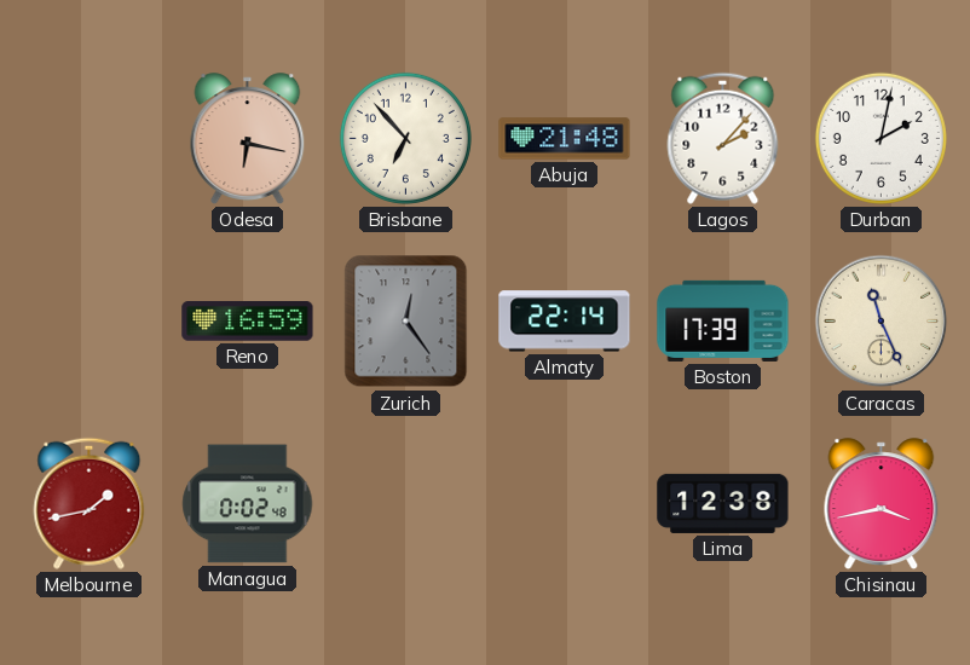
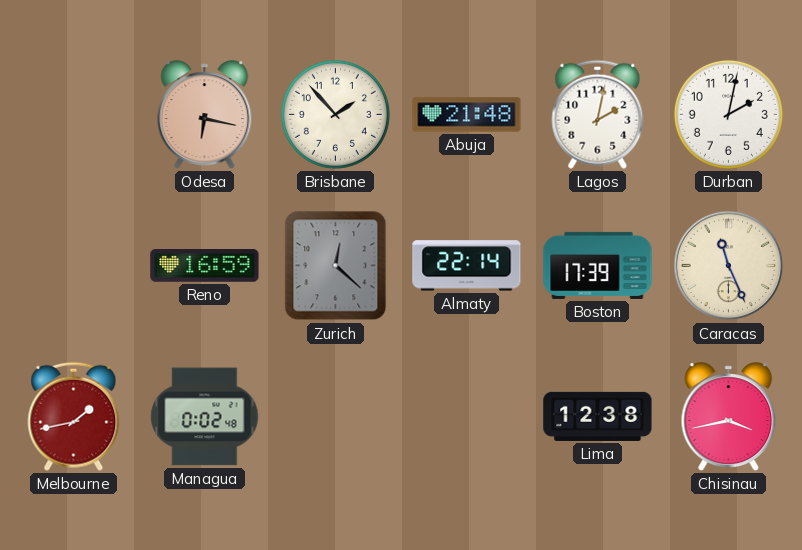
Brisbane: 6:53 -> 1:53
Lagos: 2:07 -> 2:02
Zurich: 12:24 -> 12:22
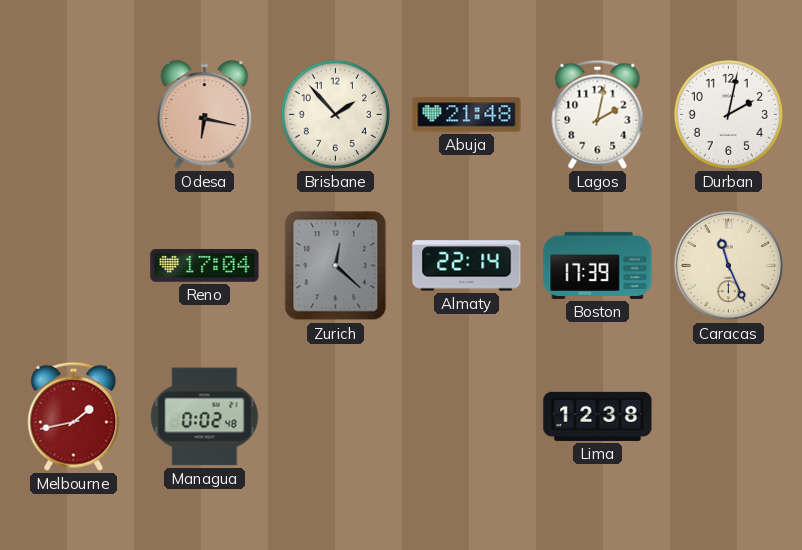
Reno: 16:59 -> 17:04
Chisinau: 3:43 -> none
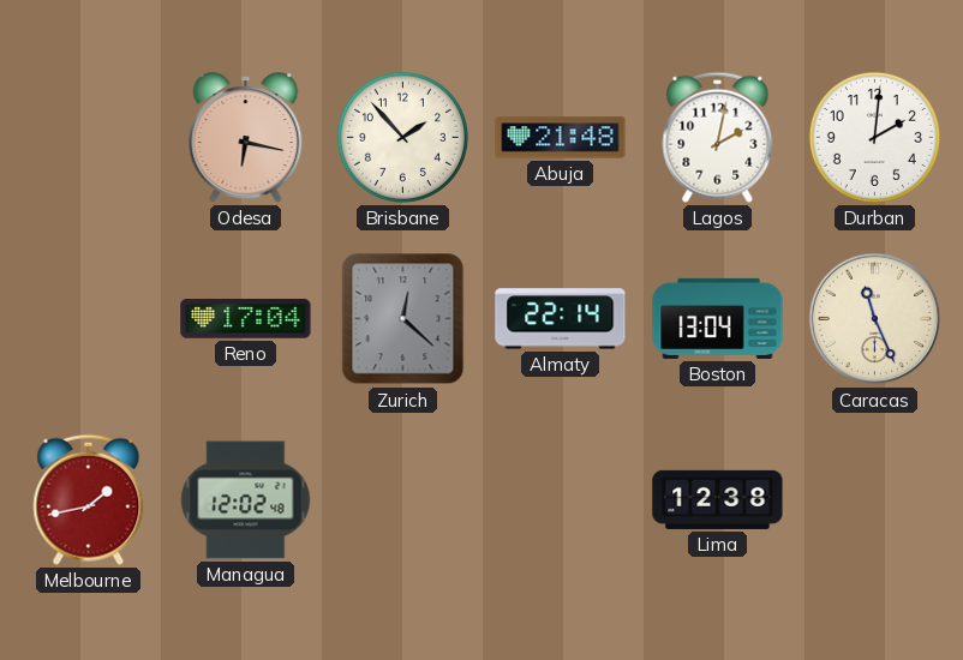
Durban: 2:02 -> 2:01
Boston: 17:39 -> 13:04
Managua: 0:02 -> 12:02
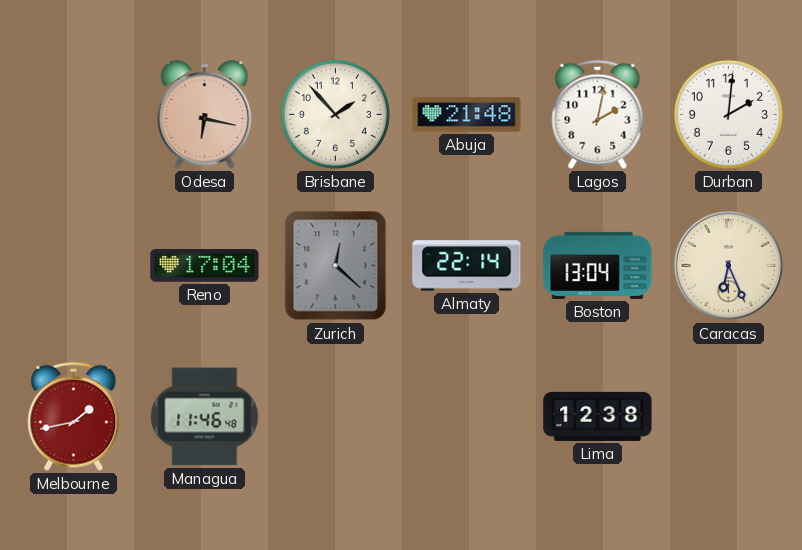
Caracas: 11:26 -> 6:26
Managua: 12:02 -> 11:46
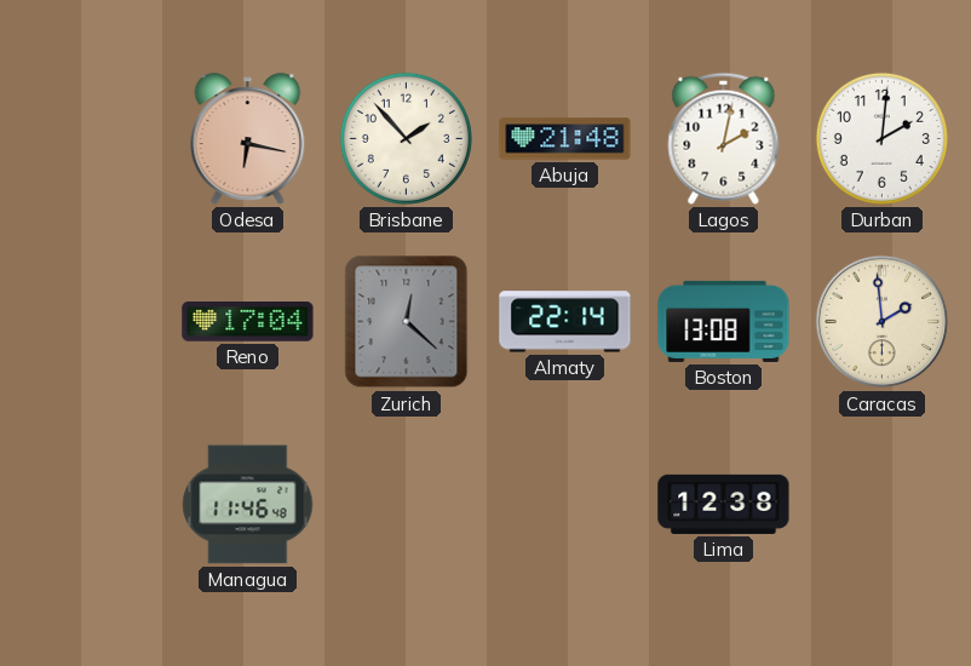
Boston: 13:04 -> 13:08
Caracas: 6:26 -> 1:59
Melbourne: 1:43 -> none
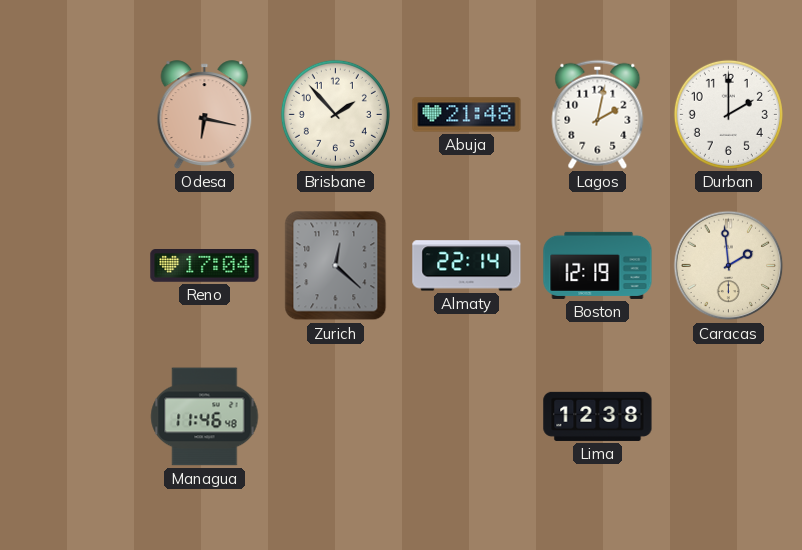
Durban: 2:01 -> 2:00
Boston: 13:08 -> 12:19
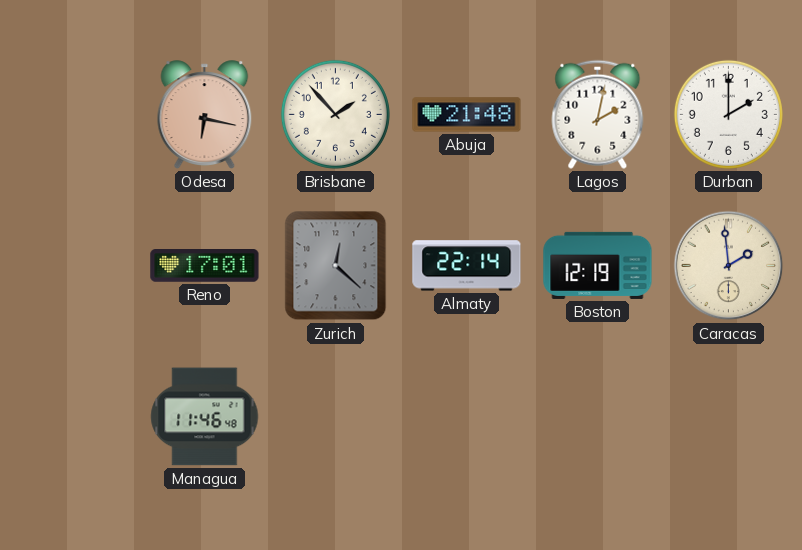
Reno: 17:04 -> 17:01
Lima: 12:38 -> none
